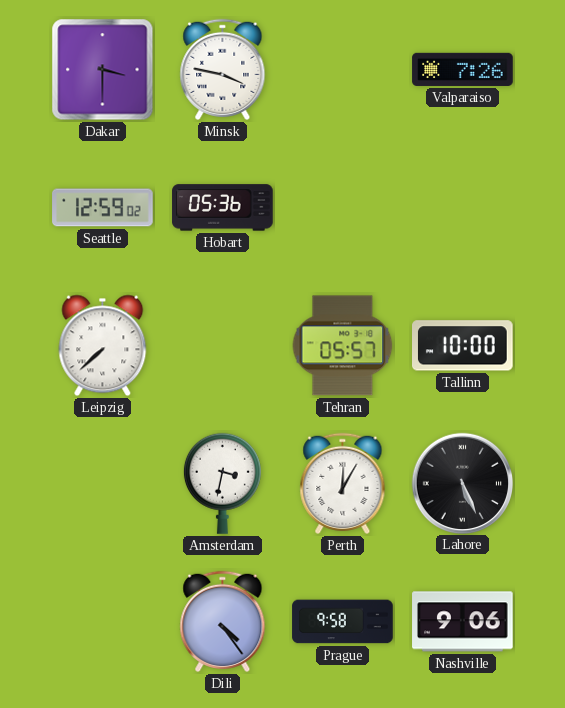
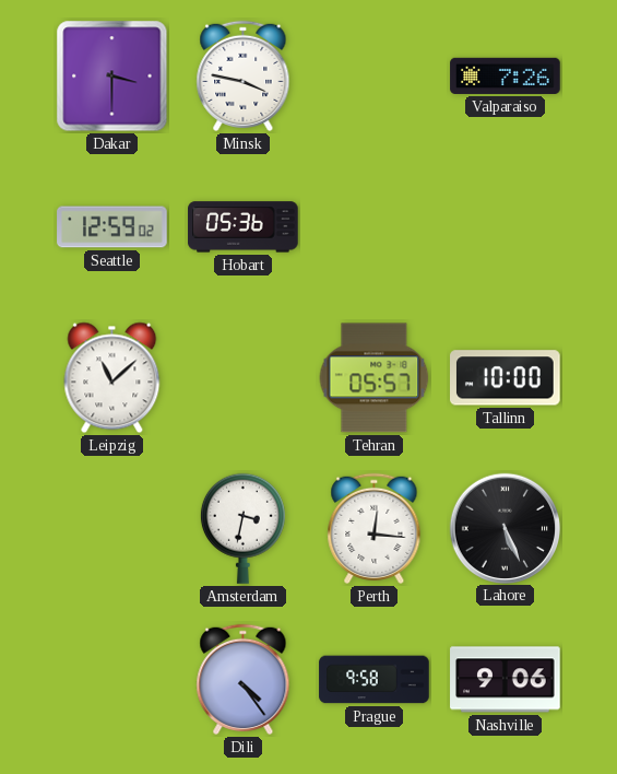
Leipzig: 7:38 -> 11:08
Perth: 12:05 -> 12:16
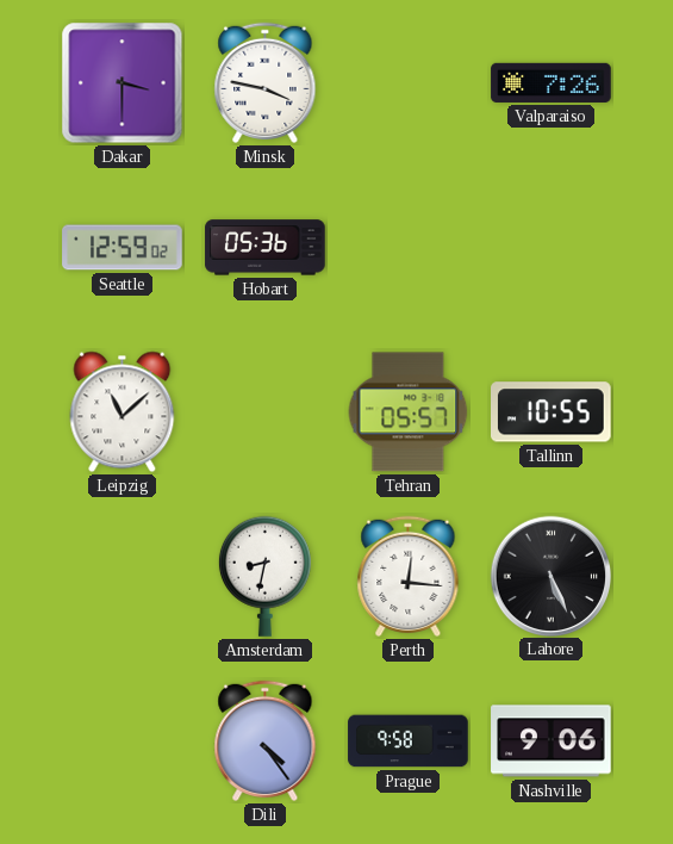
Tallinn: 10:00 -> 10:55
Amsterdam: 3:32 -> 8:32
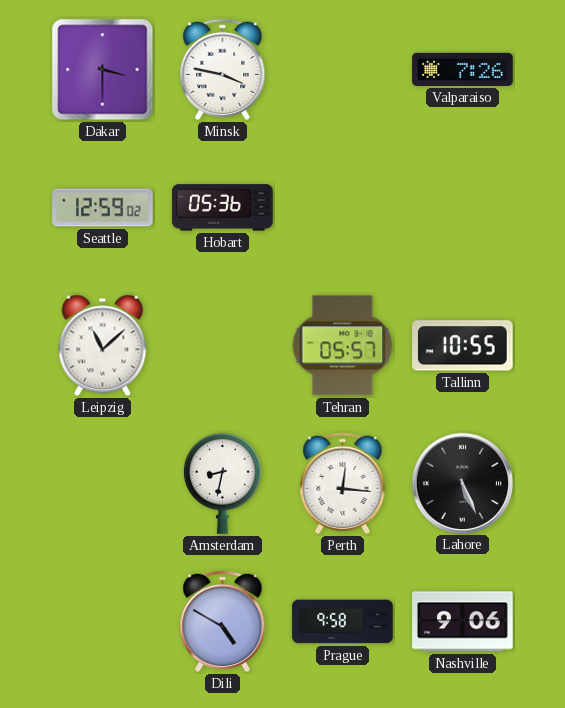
Dili: 4:24 -> 4:50
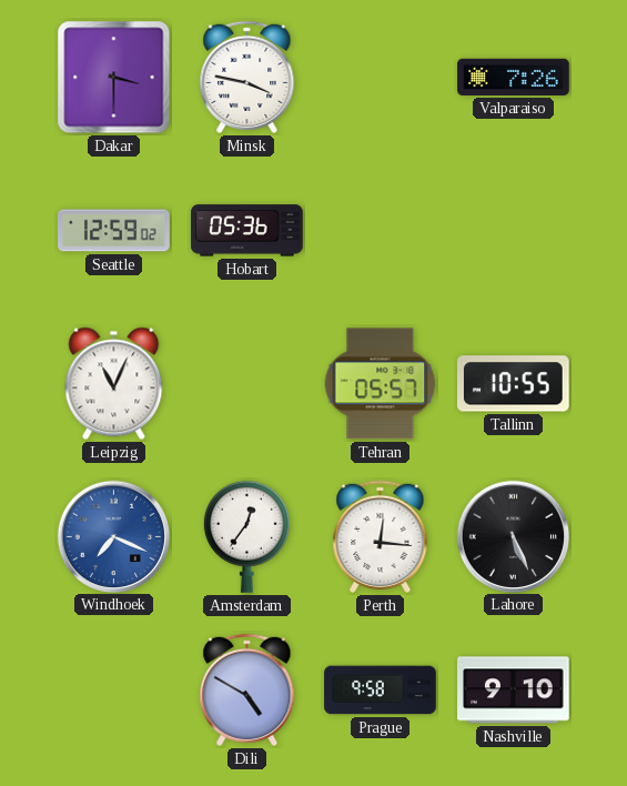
Leipzig: 11:08 -> 11:04
Windhoek: none -> 7:19
Amsterdam: 8:32 -> 12:36
Nashville: 9:06 -> 9:10
